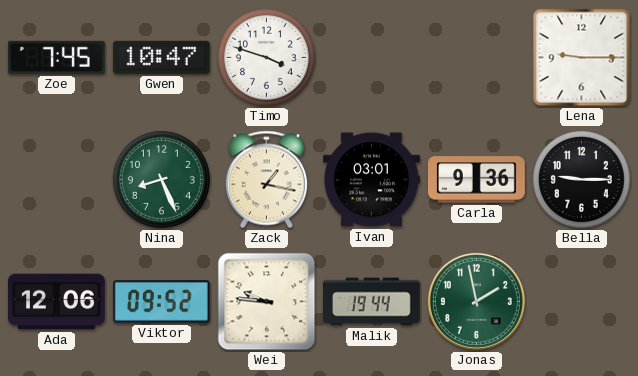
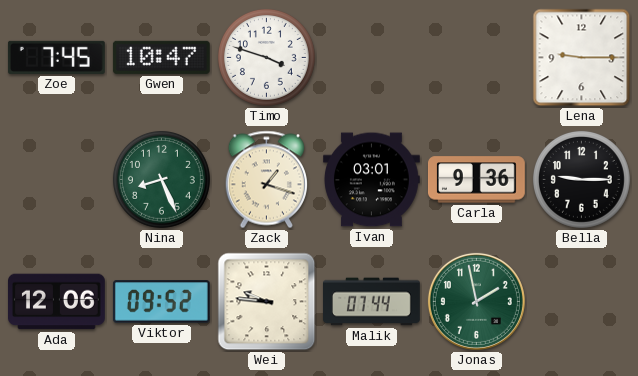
Zack: 1:17 -> 1:18
Malik: 19:44 -> 07:44
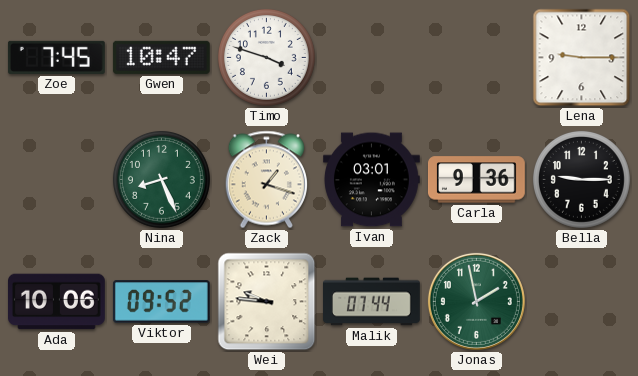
Ada: 12:06 -> 10:06
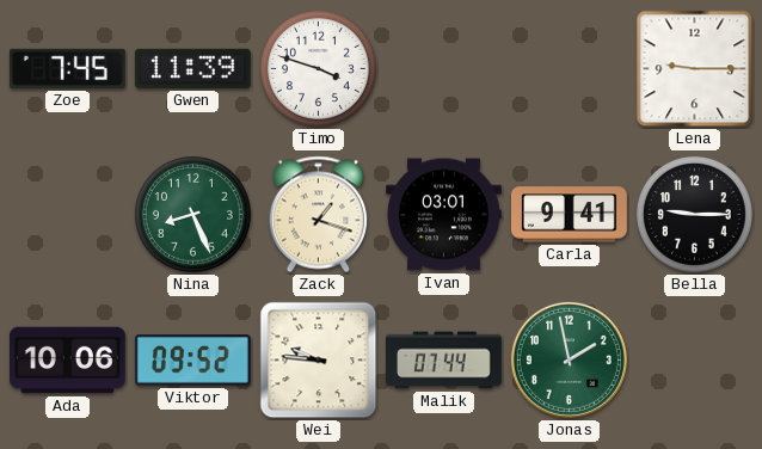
Gwen: 10:47 -> 11:39
Carla: 9:36 -> 9:41
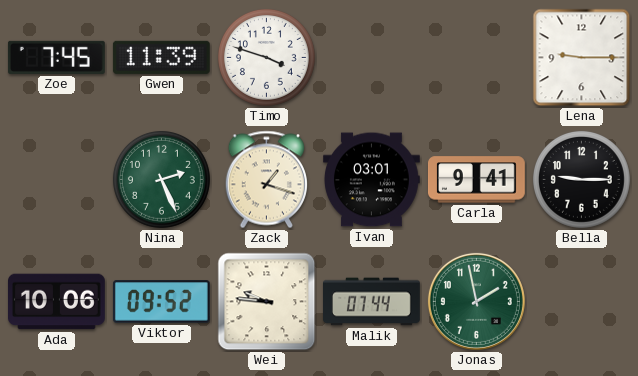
Nina: 8:26 -> 2:26
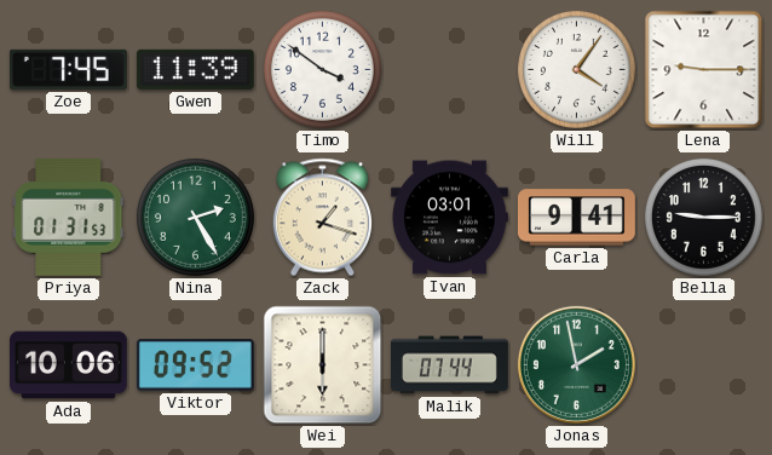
Timo: 3:48 -> 3:51
Will: none -> 4:06
Priya: none -> 01:31
Nina: 2:26 -> 2:25
Wei: 9:46 -> 6:00
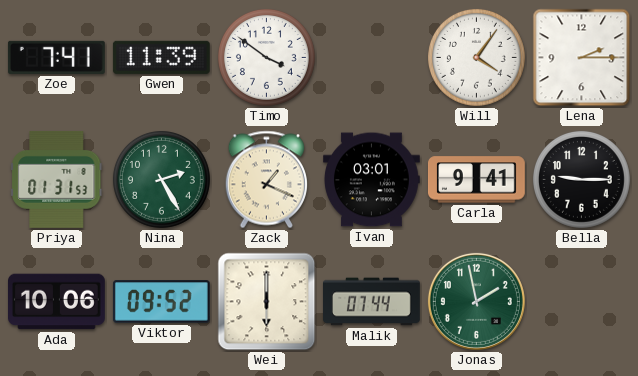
Zoe: 7:45 -> 7:41
Lena: 9:15 -> 2:15
Zack: 1:18 -> 1:19
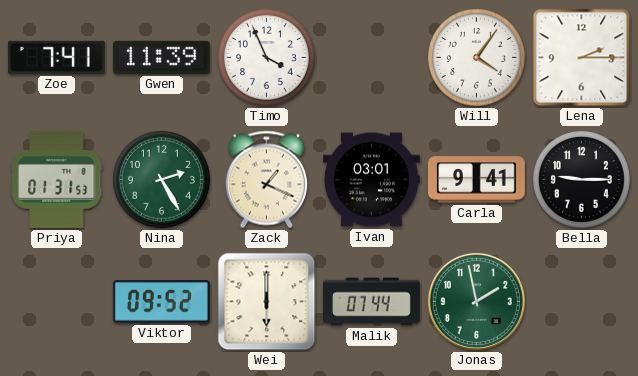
Timo: 3:51 -> 3:56
Ada: 10:06 -> none
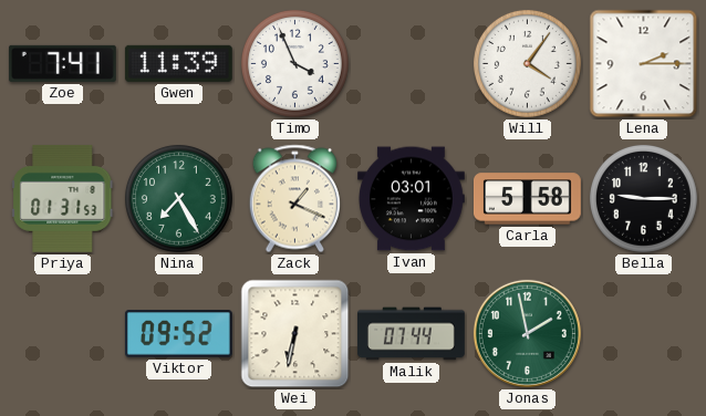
Nina: 2:25 -> 7:25
Carla: 9:41 -> 5:58
Wei: 6:00 -> 6:32
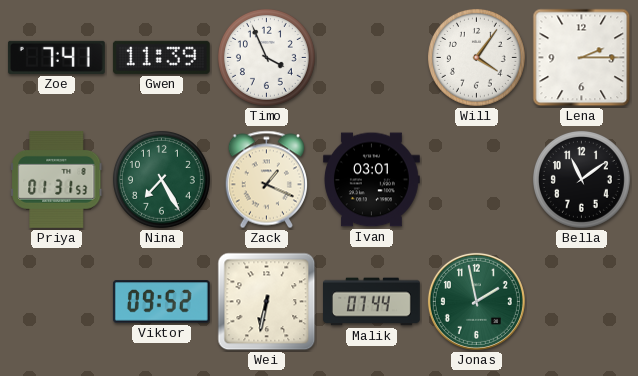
Carla: 5:58 -> none
Bella: 9:15 -> 11:09
